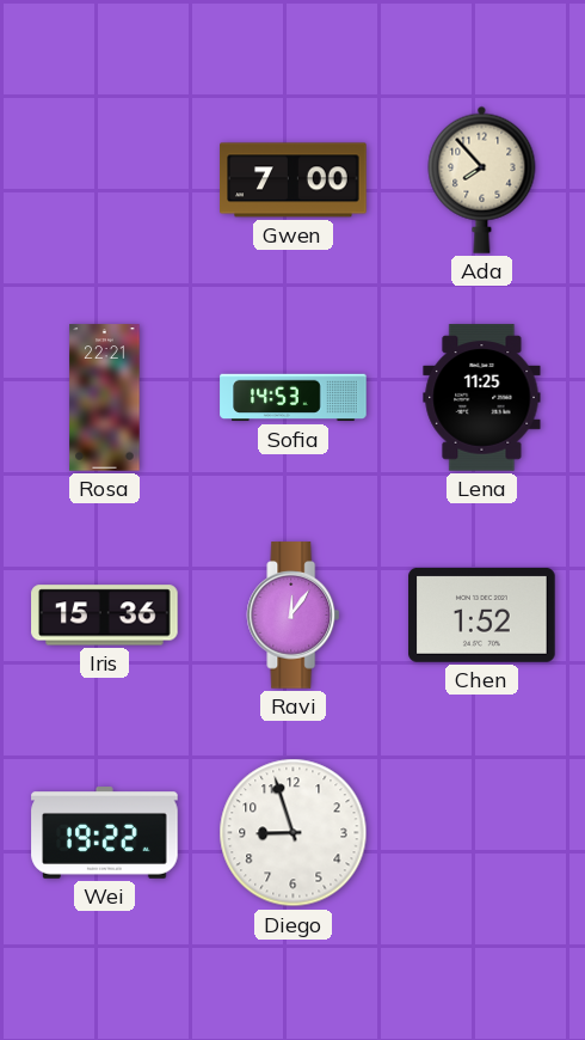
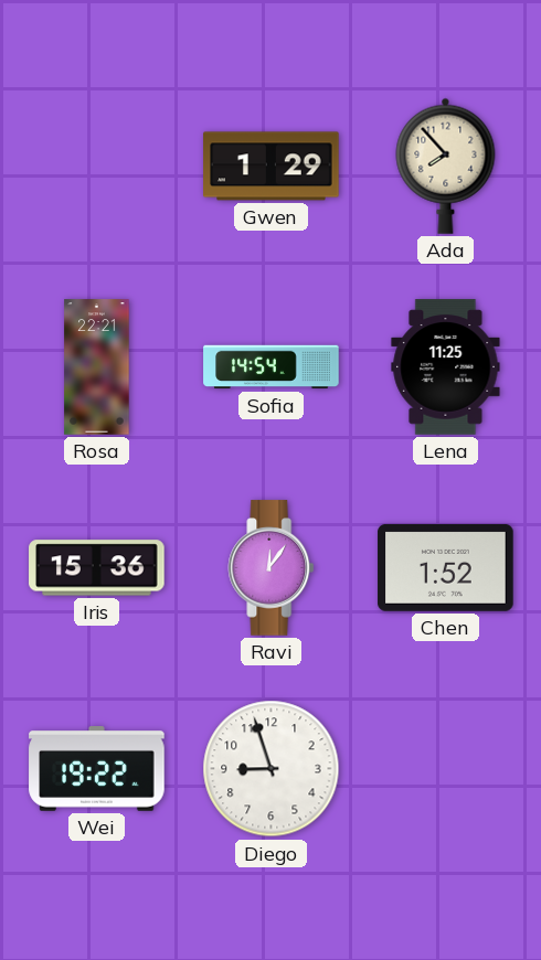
Gwen: 7:00 -> 1:29
Sofia: 14:53 -> 14:54
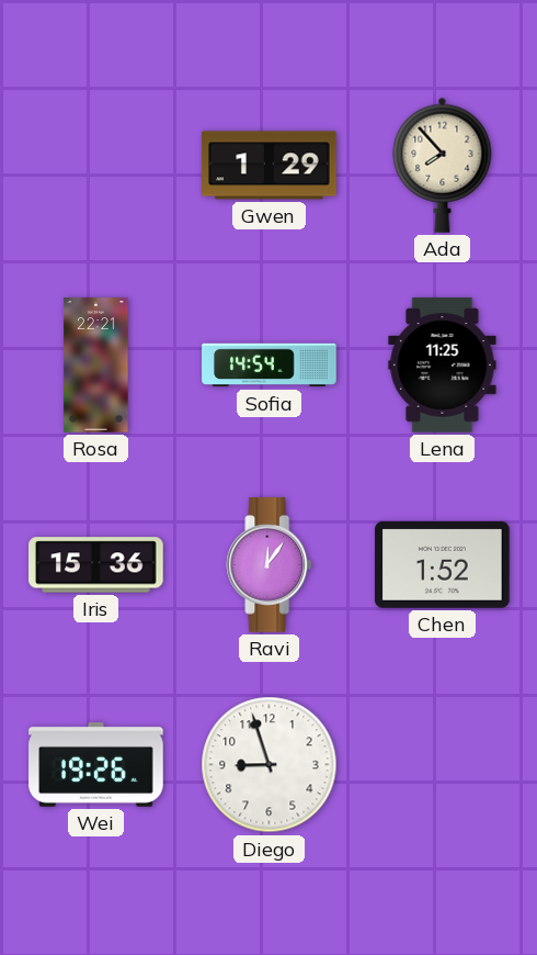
Wei: 19:22 -> 19:26
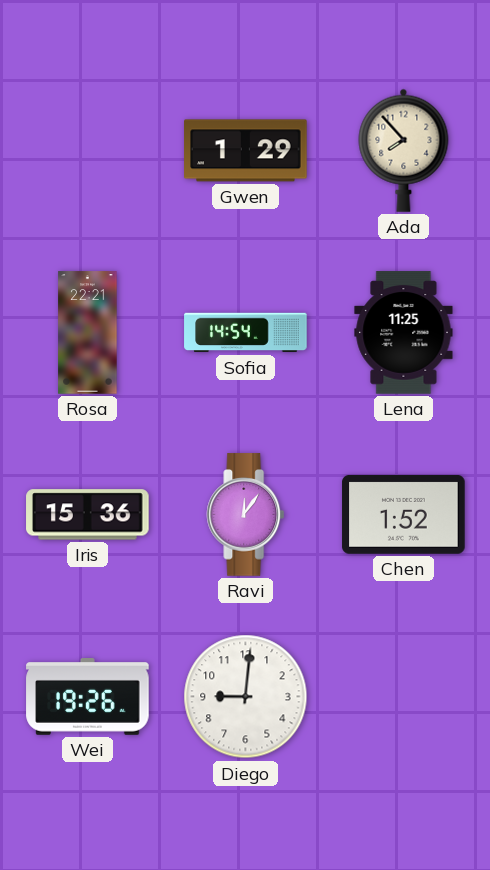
Diego: 8:57 -> 9:01
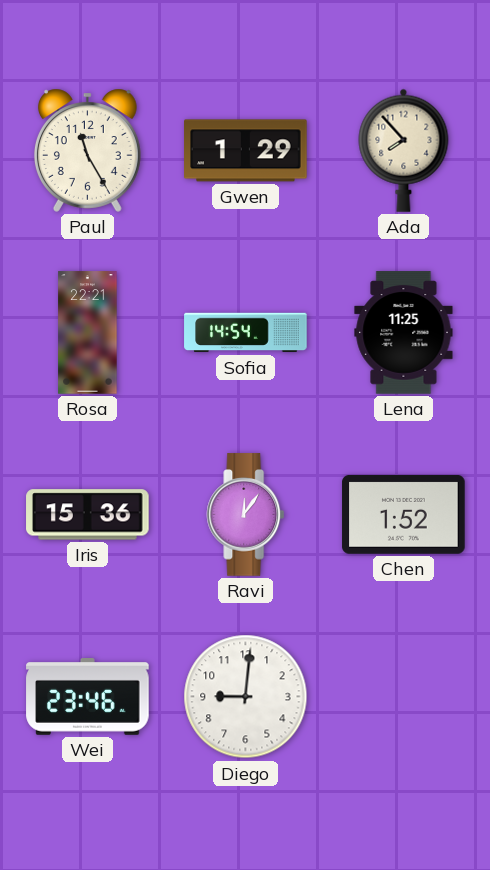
Paul: none -> 11:25
Wei: 19:26 -> 23:46
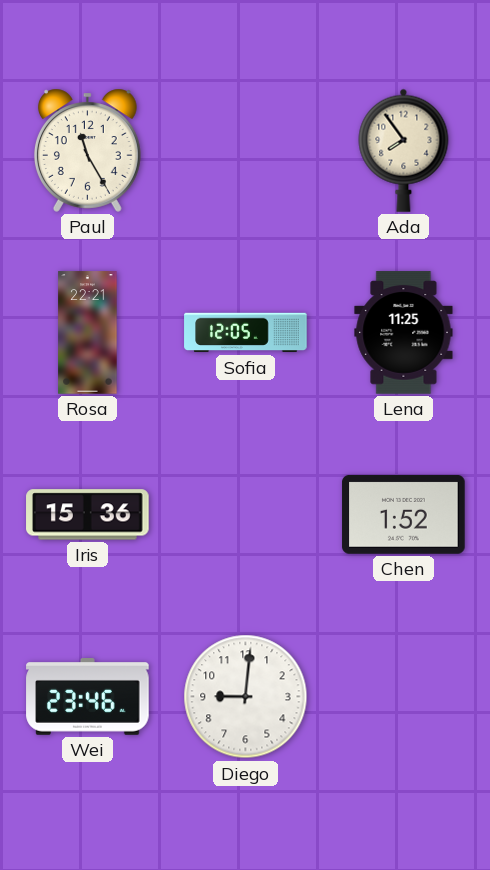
Gwen: 1:29 -> none
Ada: 7:53 -> 7:54
Sofia: 14:54 -> 12:05
Ravi: 12:06 -> none
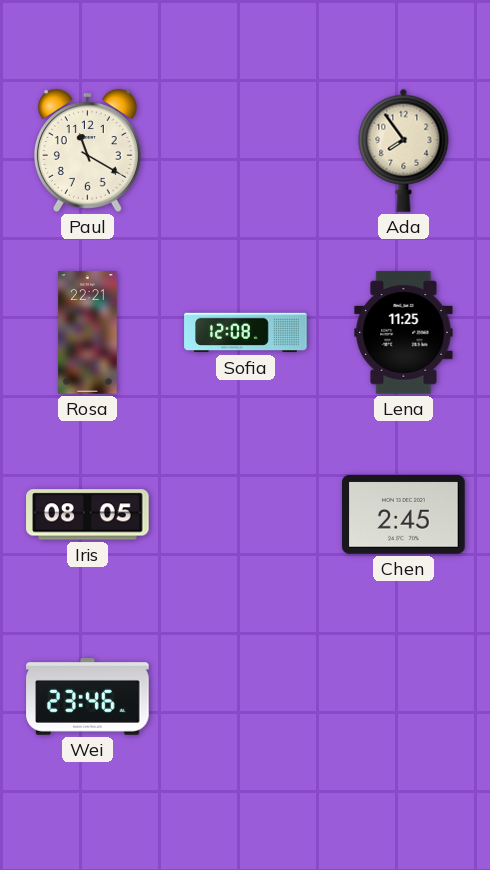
Paul: 11:25 -> 11:20
Sofia: 12:05 -> 12:08
Iris: 15:36 -> 08:05
Chen: 1:52 -> 2:45
Diego: 9:01 -> none
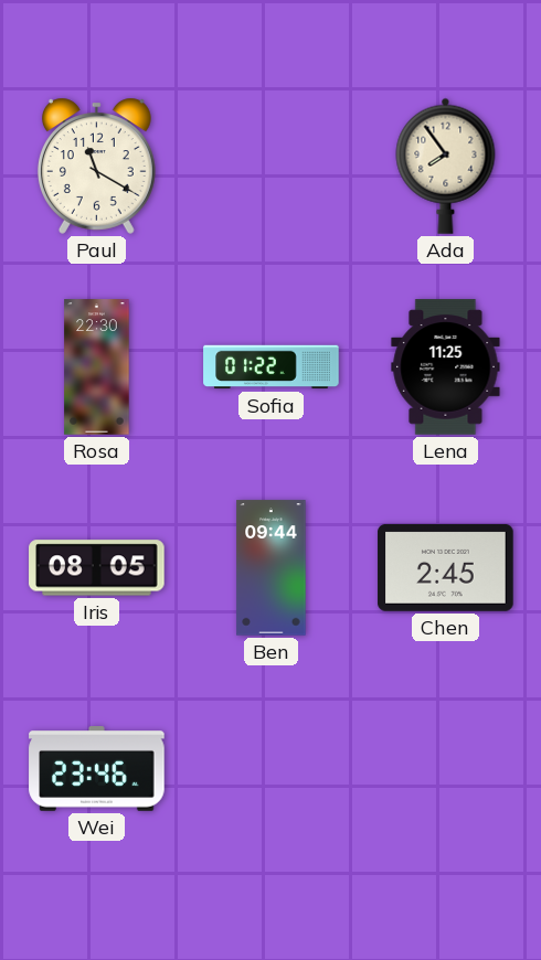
Rosa: 22:21 -> 22:30
Sofia: 12:08 -> 01:22
Ben: none -> 09:44
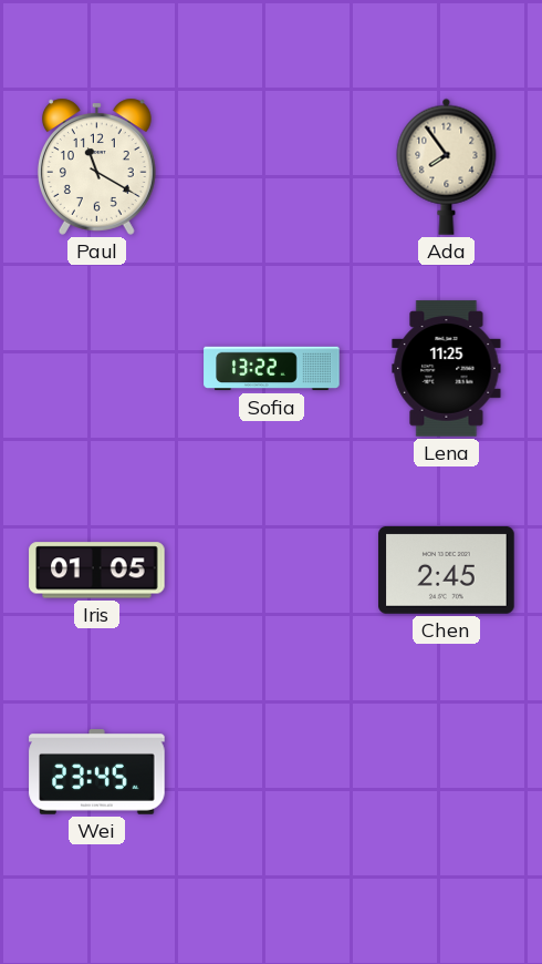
Rosa: 22:30 -> none
Sofia: 01:22 -> 13:22
Iris: 08:05 -> 01:05
Ben: 09:44 -> none
Wei: 23:46 -> 23:45
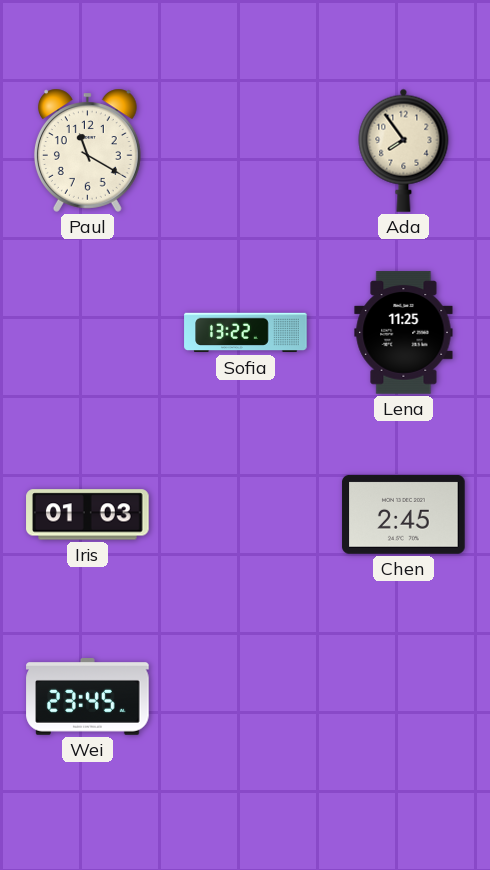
Iris: 01:05 -> 01:03
